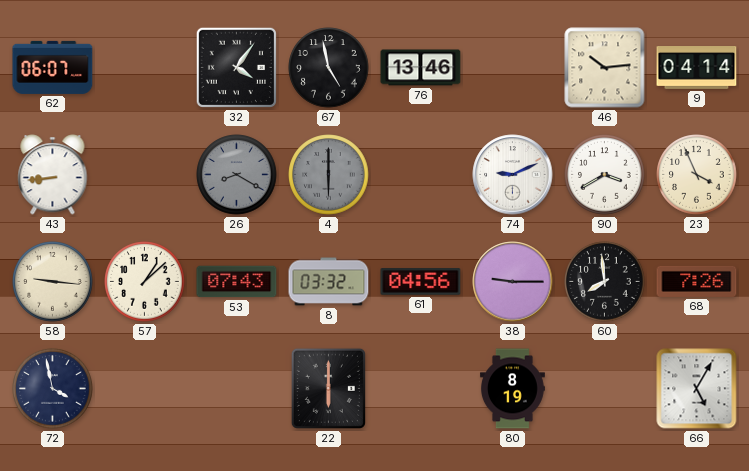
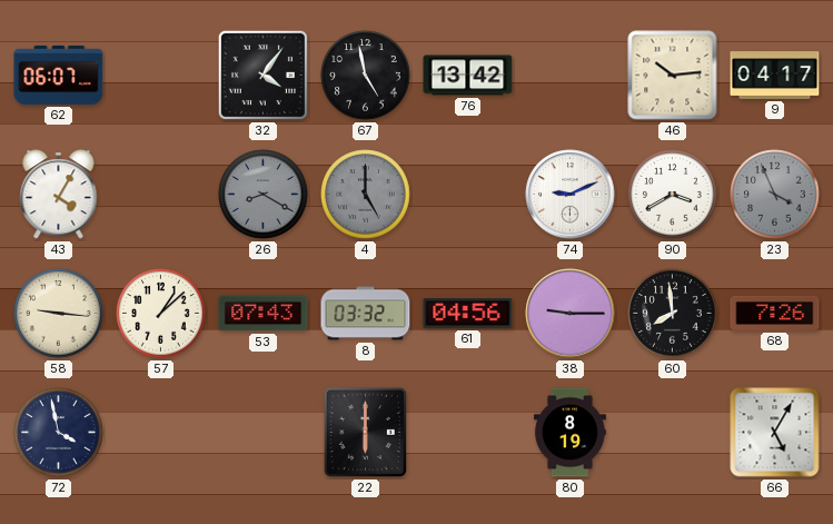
76: 13:46 -> 13:42
9: 04:14 -> 04:17
43: 8:44 -> 4:05
4: 6:00 -> 5:00
23 dial: cream -> grey
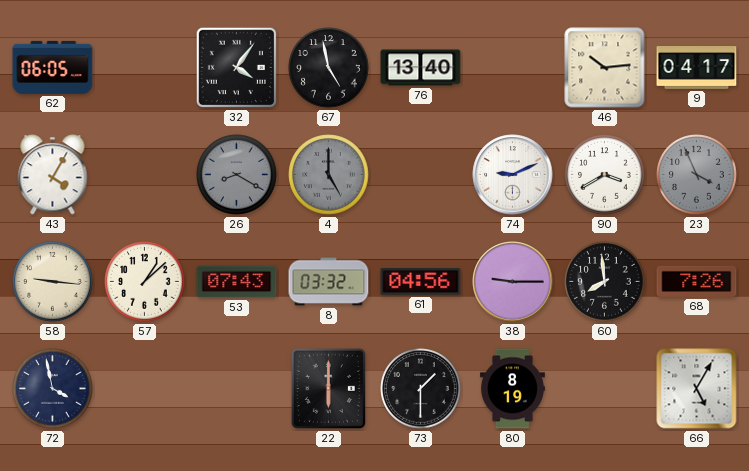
62: 06:07 -> 06:05
76: 13:42 -> 13:40
73: none -> 1:30
